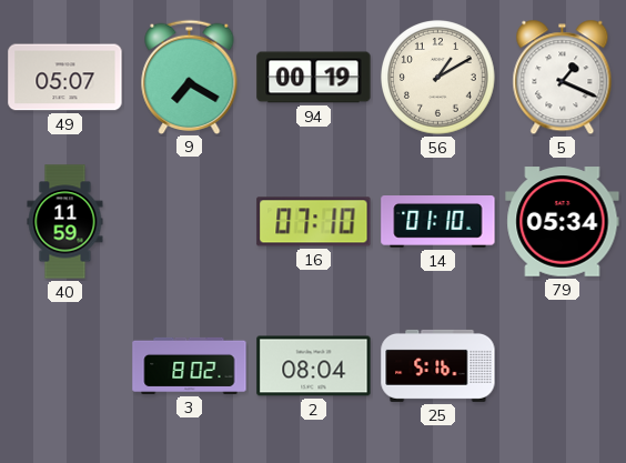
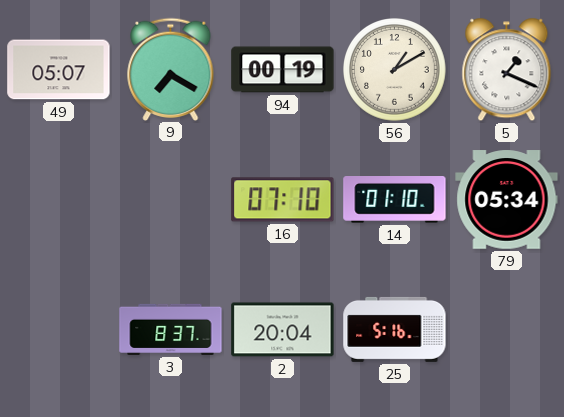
40: 11:59 -> none
3: 8:02 -> 8:37
2: 08:04 -> 20:04
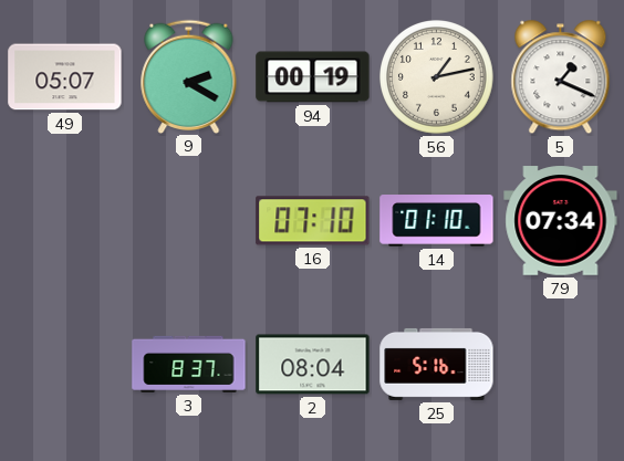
9: 7:20 -> 2:20
56: 1:10 -> 1:13
79: 05:34 -> 07:34
2: 20:04 -> 08:04
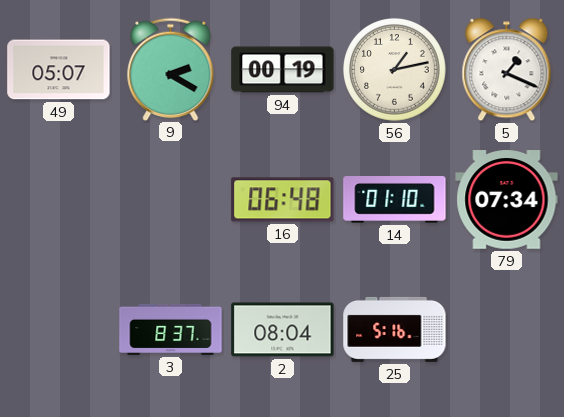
16: 07:10 -> 06:48
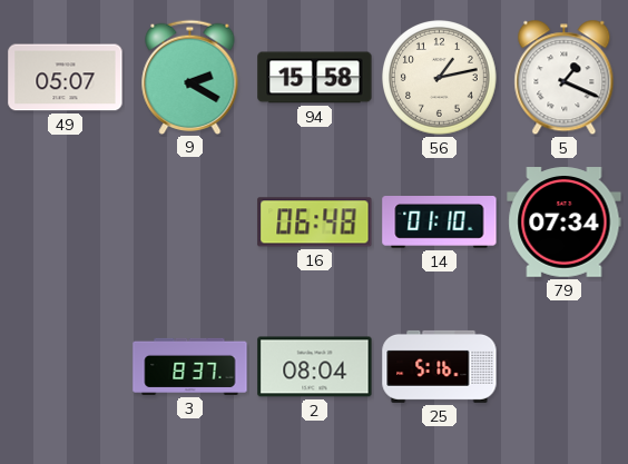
94: 00:19 -> 15:58
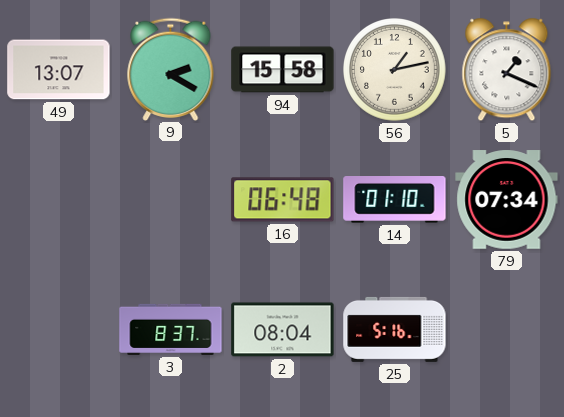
49: 05:07 -> 13:07
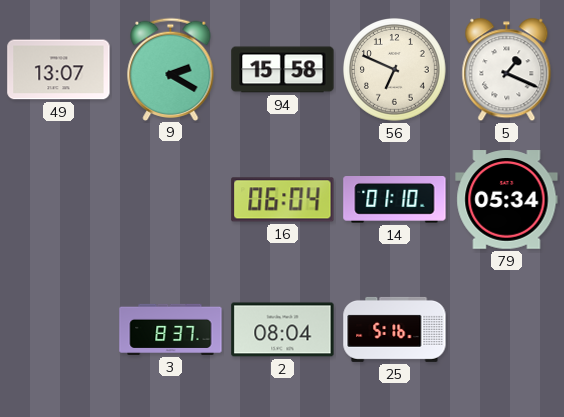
56: 1:13 -> 6:49
16: 06:48 -> 06:04
79: 07:34 -> 05:34
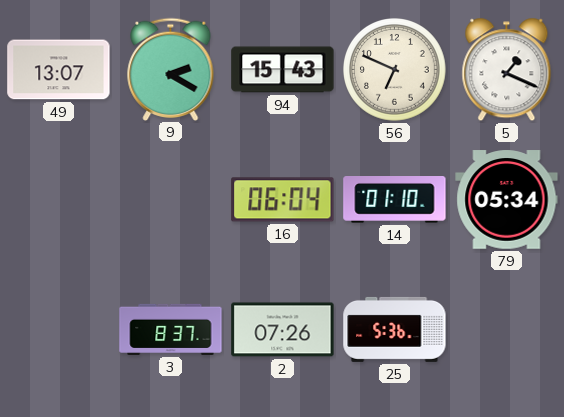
94: 15:58 -> 15:43
2: 08:04 -> 07:26
25: 5:16 -> 5:36
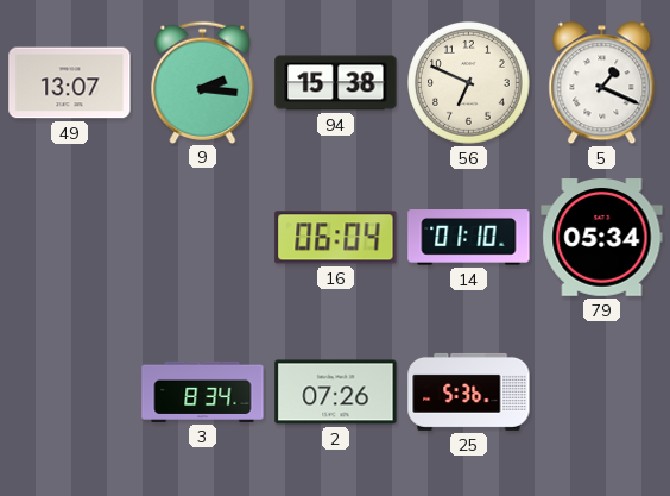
9: 2:20 -> 2:16
94: 15:43 -> 15:38
3: 8:37 -> 8:34
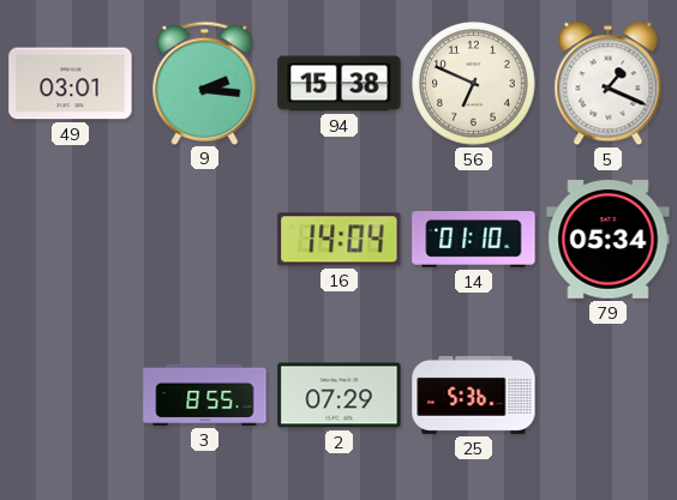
49: 13:07 -> 03:01
16: 06:04 -> 14:04
3: 8:34 -> 8:55
2: 07:26 -> 07:29
